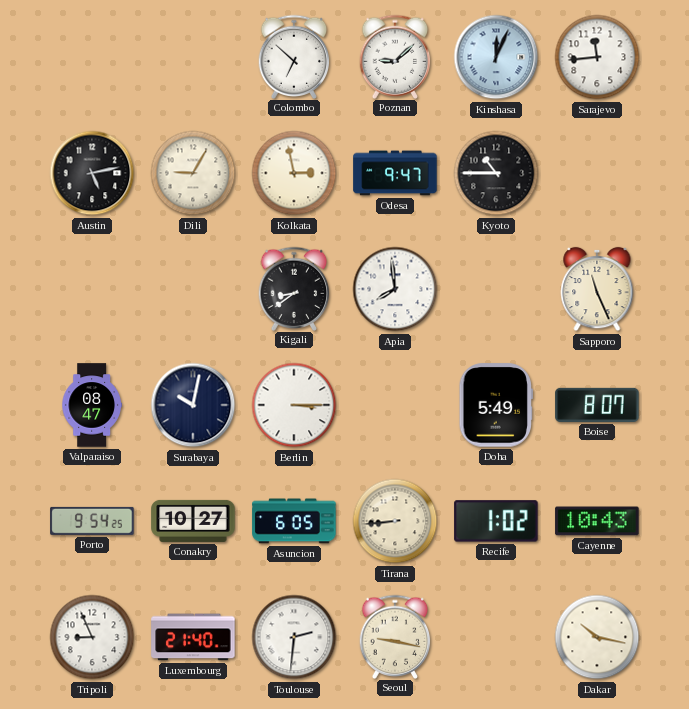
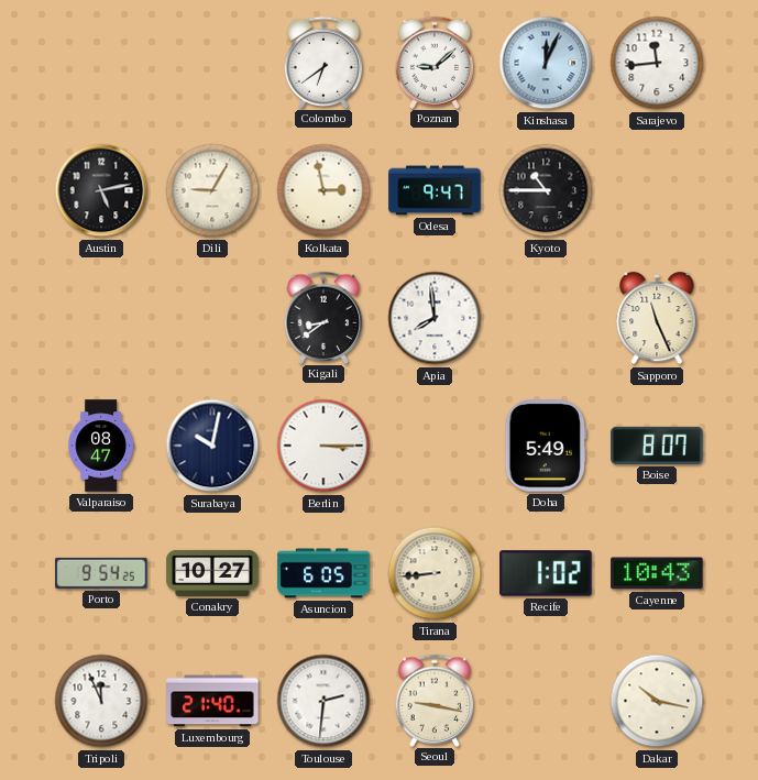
Colombo: 6:52 -> 6:39
Tripoli: 8:56 -> 11:56
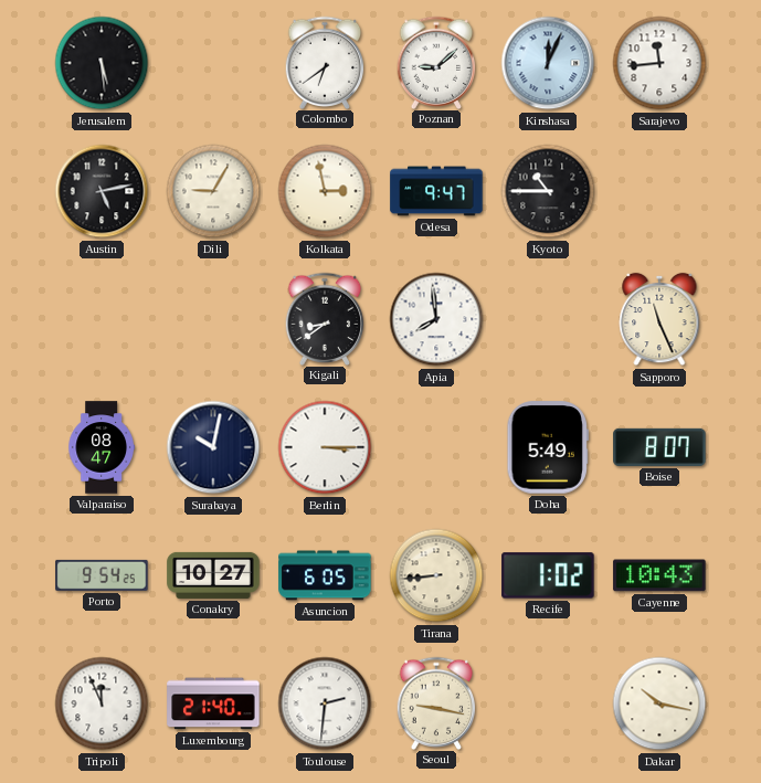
Jerusalem: none -> 5:29
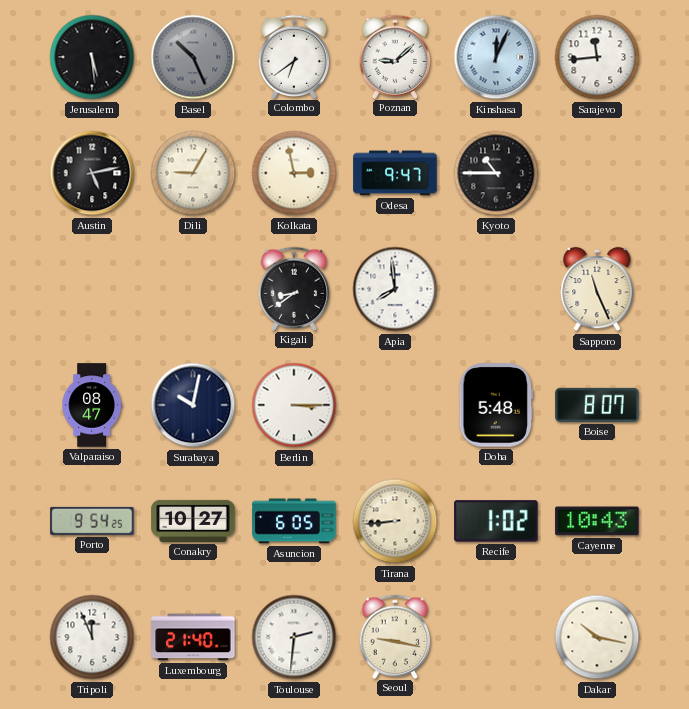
Basel: none -> 10:26
Doha: 5:49 -> 5:48
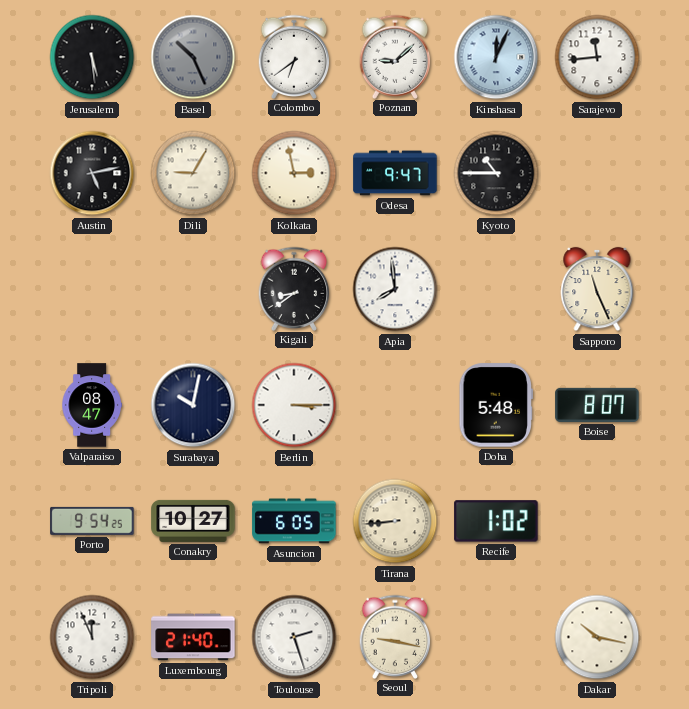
Cayenne: 10:43 -> none
Toulouse: 2:31 -> 2:27
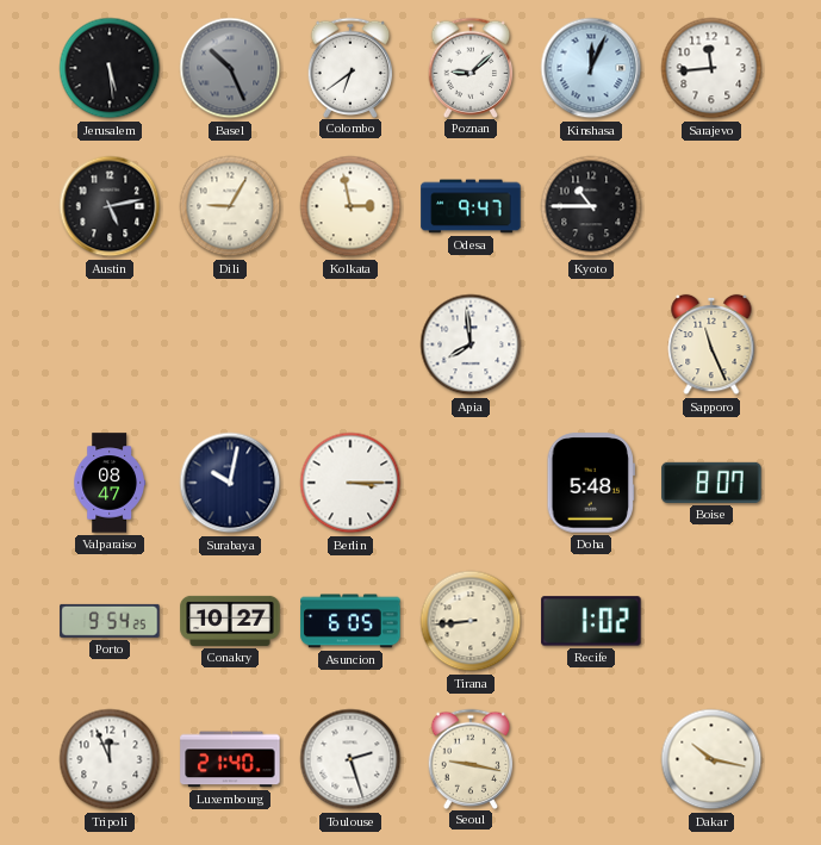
Kigali: 8:39 -> none
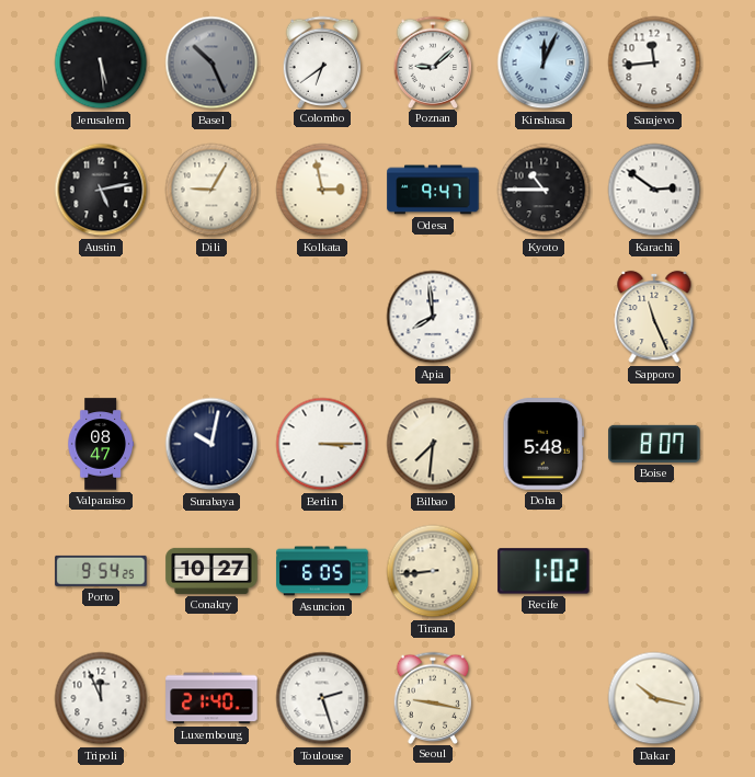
Karachi: none -> 2:51
Bilbao: none -> 7:31
